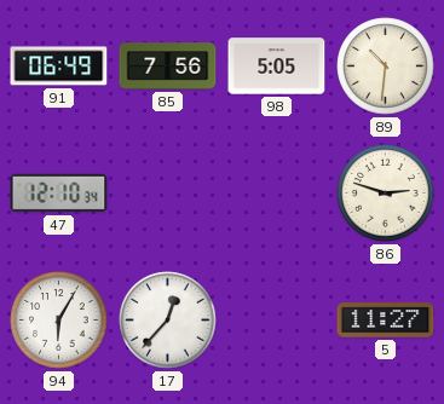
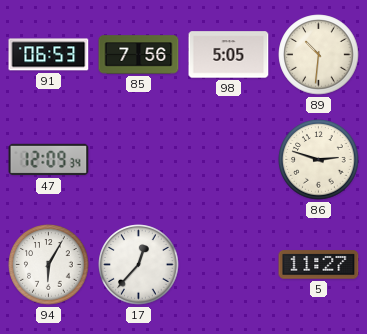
91: 06:49 -> 06:53
47: 12:10 -> 12:09
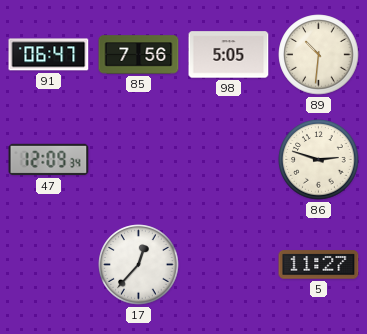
91: 06:53 -> 06:47
94: 6:05 -> none
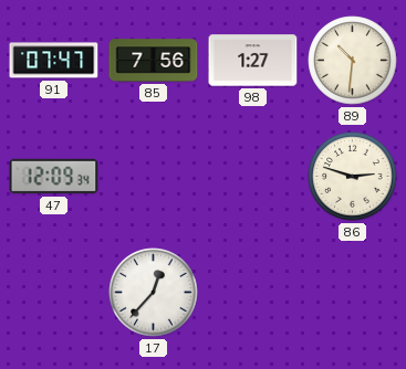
91: 06:47 -> 07:47
98: 5:05 -> 1:27
5: 11:27 -> none
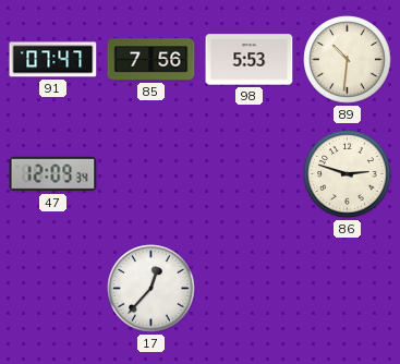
98: 1:27 -> 5:53
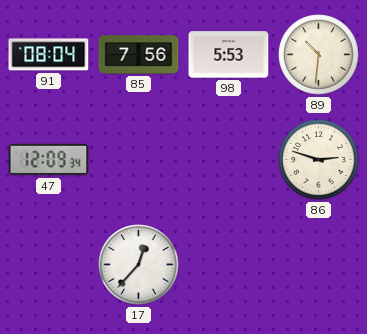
91: 07:47 -> 08:04
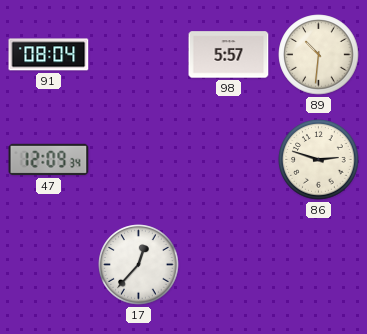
85: 7:56 -> none
98: 5:53 -> 5:57
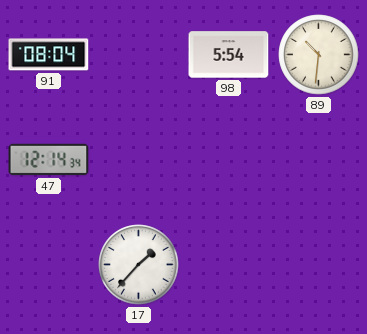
98: 5:57 -> 5:54
47: 12:09 -> 12:14
86: 2:48 -> none
17: 12:37 -> 1:37
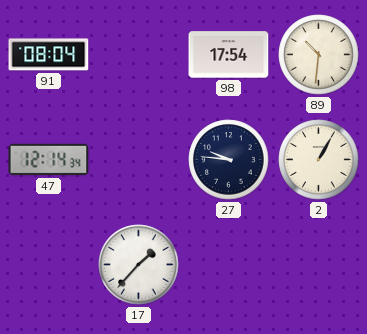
98: 5:54 -> 17:54
27: none -> 9:46
2: none -> 1:05
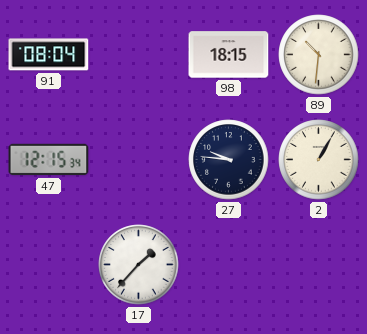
98: 17:54 -> 18:15
47: 12:14 -> 12:15
